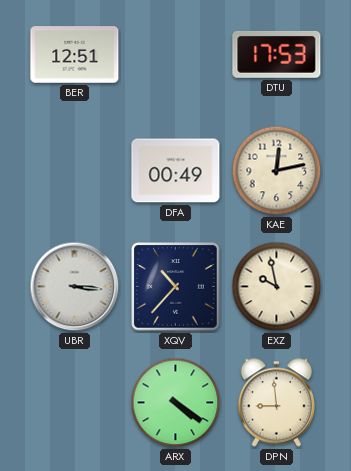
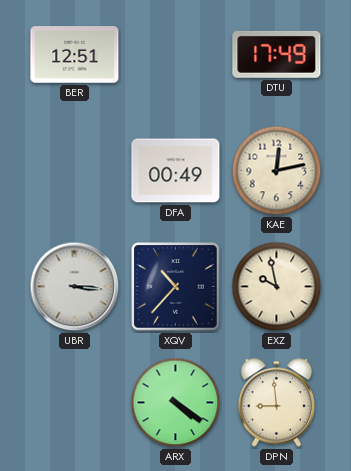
DTU: 17:53 -> 17:49
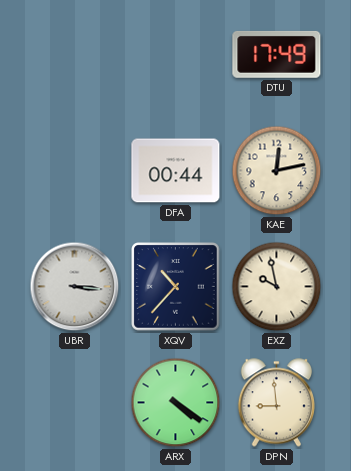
BER: 12:51 -> none
DFA: 00:49 -> 00:44
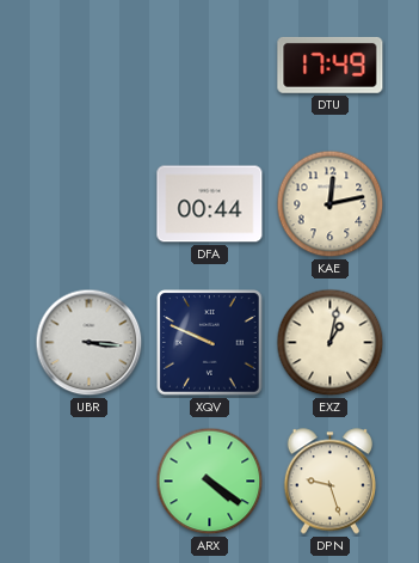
XQV: 10:37 -> 9:49
EXZ: 9:58 -> 1:02
DPN: 8:59 -> 9:27
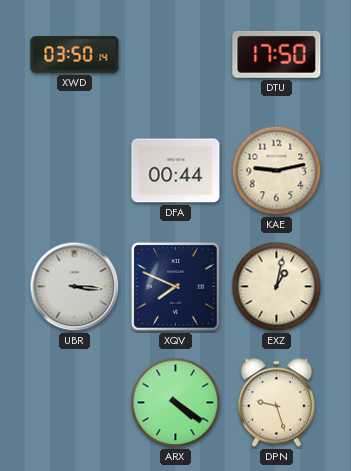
XWD: none -> 03:50
DTU: 17:49 -> 17:50
KAE: 12:13 -> 9:13
XQV: 9:49 -> 7:49
